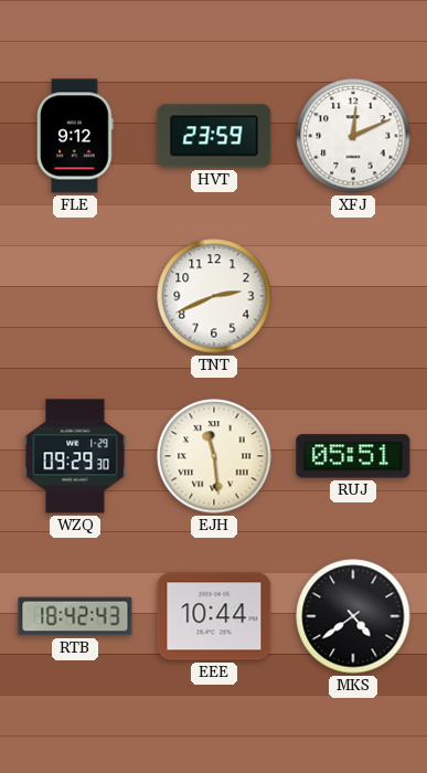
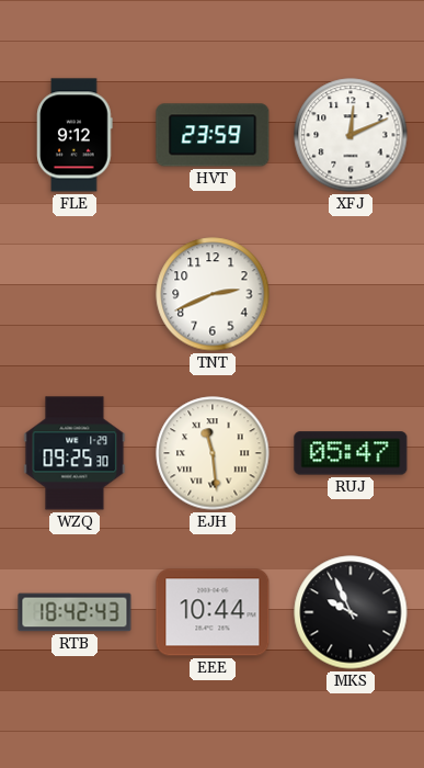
WZQ: 09:29 -> 09:25
RUJ: 05:51 -> 05:47
MKS: 4:39 -> 9:56
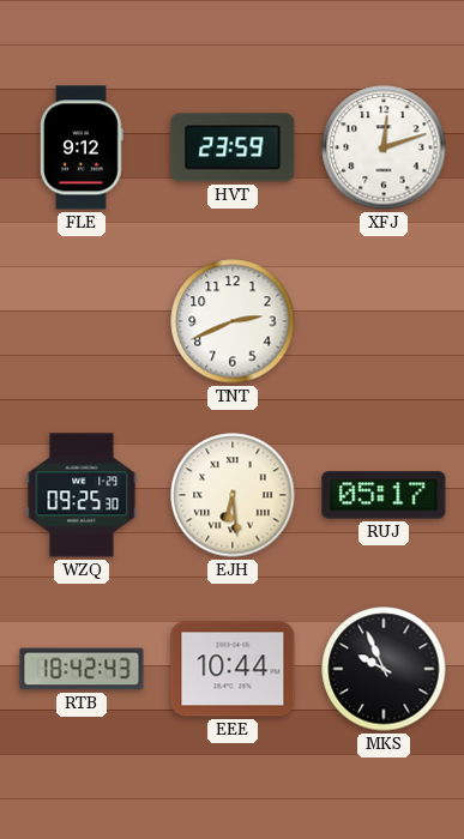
XFJ: 12:11 -> 12:12
EJH: 11:29 -> 6:29
RUJ: 05:47 -> 05:17
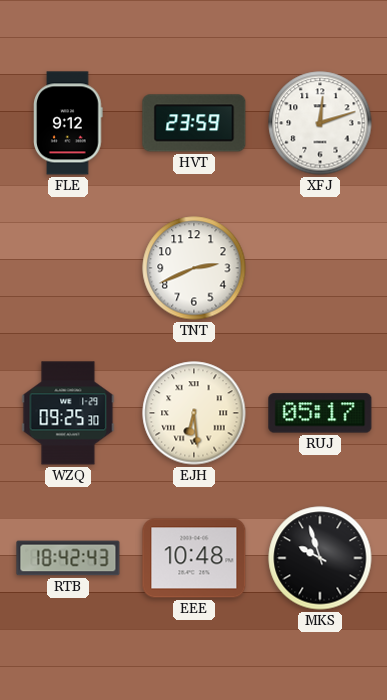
EEE: 10:44 -> 10:48
MKS: 9:56 -> 9:57
